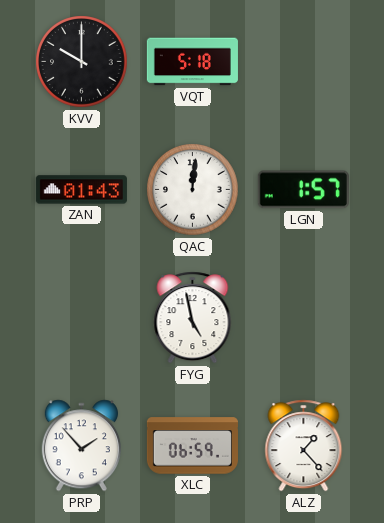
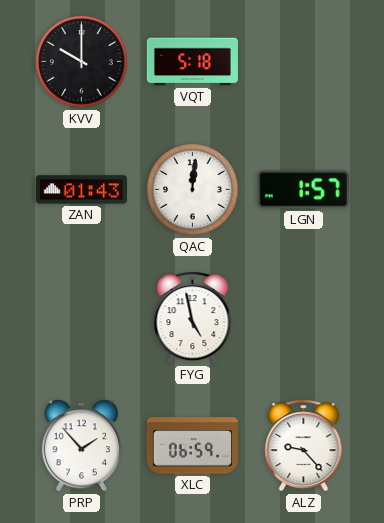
ALZ: 1:23 -> 9:23
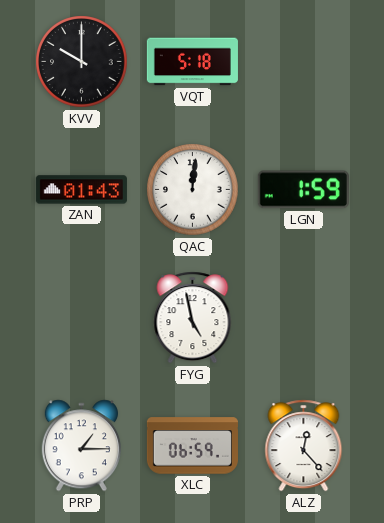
LGN: 1:57 -> 1:59
PRP: 1:53 -> 1:15
ALZ: 9:23 -> 12:23
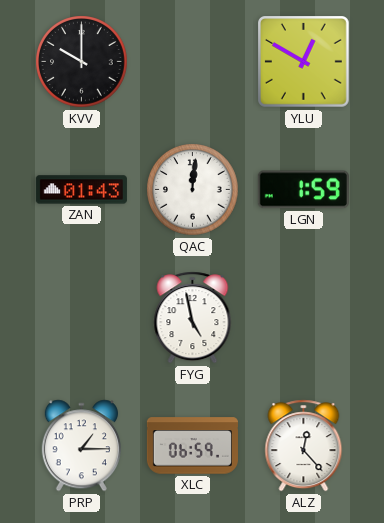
VQT: 5:18 -> none
YLU: none -> 12:50
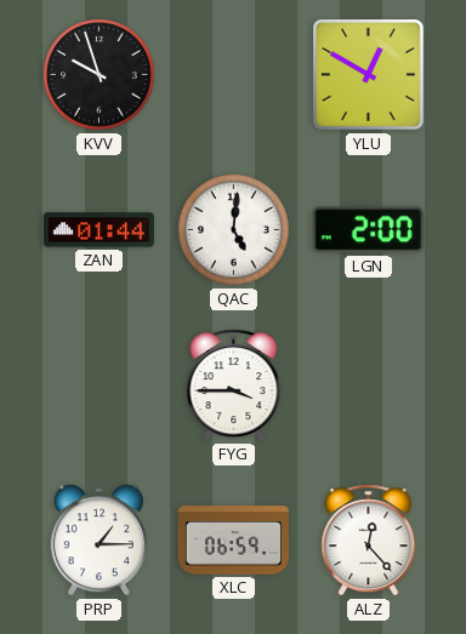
KVV: 10:00 -> 9:57
ZAN: 01:43 -> 01:44
QAC: 12:01 -> 5:01
LGN: 1:59 -> 2:00
FYG: 4:58 -> 3:45
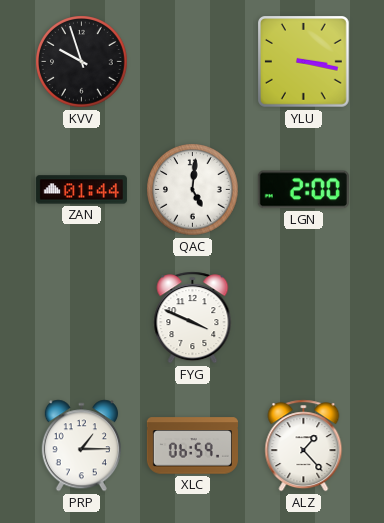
YLU: 12:50 -> 3:17
FYG: 3:45 -> 3:49
ALZ: 12:23 -> 1:23
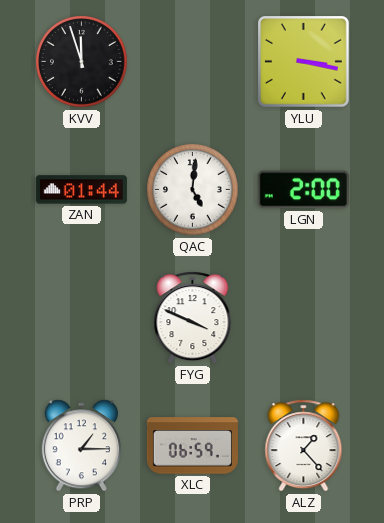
KVV: 9:57 -> 11:57
